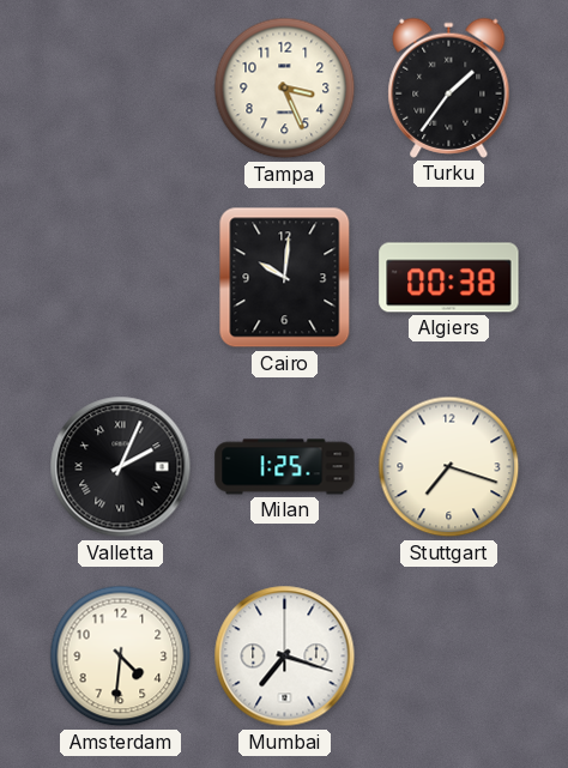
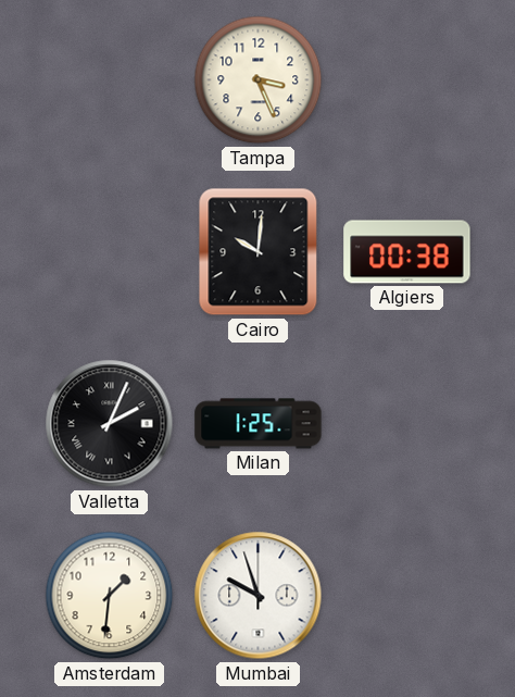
Turku: 1:36 -> none
Stuttgart: 7:18 -> none
Amsterdam: 4:31 -> 1:31
Mumbai: 7:18 -> 9:57
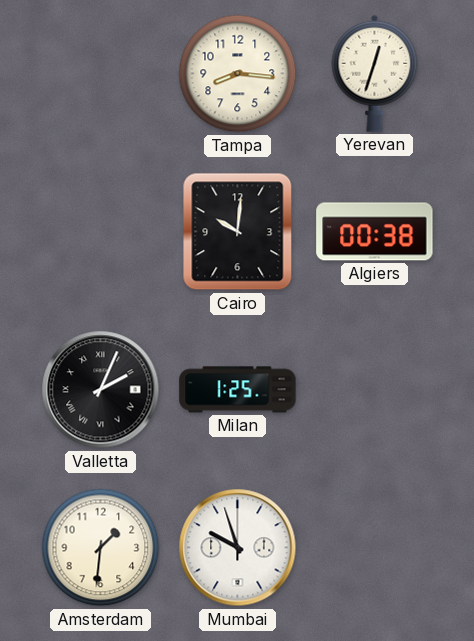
Tampa: 3:26 -> 8:16
Yerevan: none -> 12:33
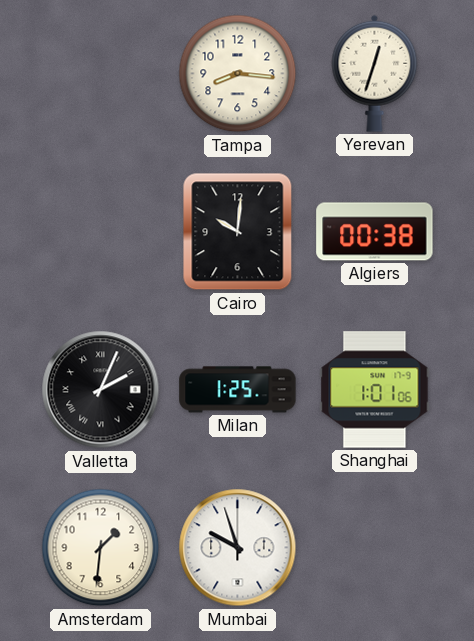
Shanghai: none -> 1:01
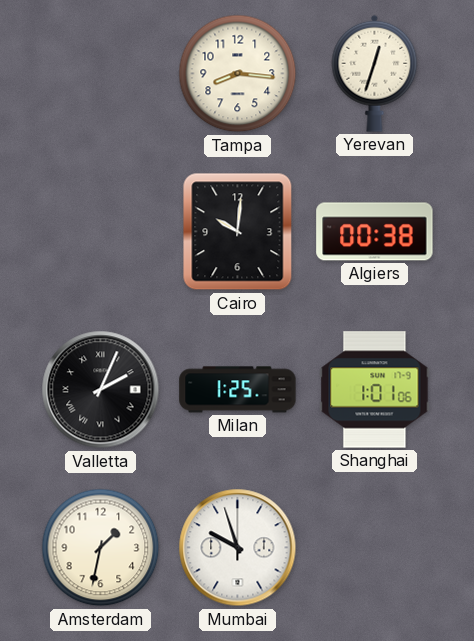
Amsterdam: 1:31 -> 1:32
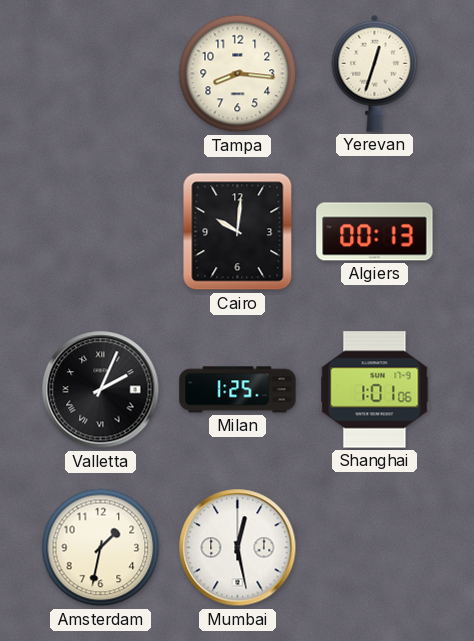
Algiers: 00:38 -> 00:13
Mumbai: 9:57 -> 12:28
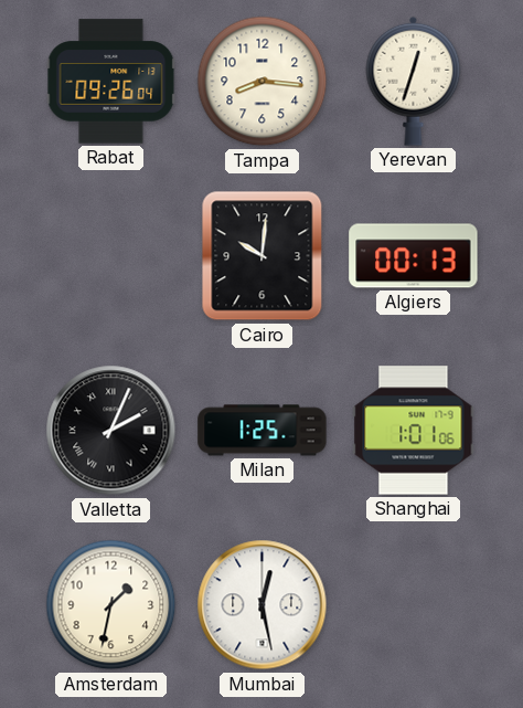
Rabat: none -> 09:26
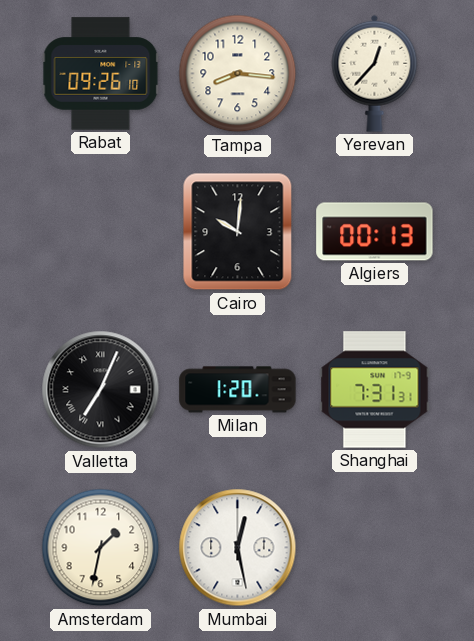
Rabat: 09:26:04 -> 09:26:10
Yerevan: 12:33 -> 12:37
Valletta: 2:04 -> 7:04
Milan: 1:25 -> 1:20
Shanghai: 1:01 -> 7:31
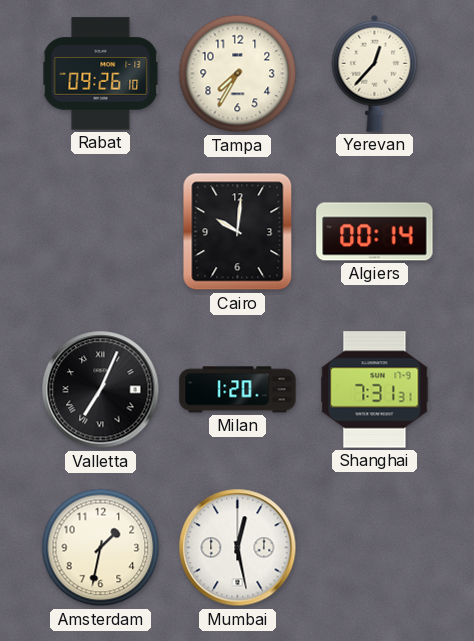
Tampa: 8:16 -> 7:35
Algiers: 00:13 -> 00:14
